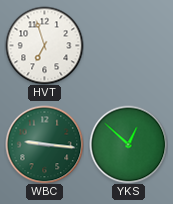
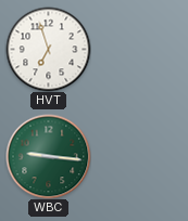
YKS: 12:52 -> none
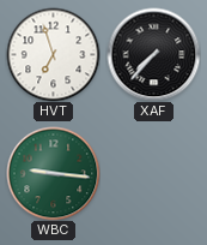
XAF: none -> 7:37
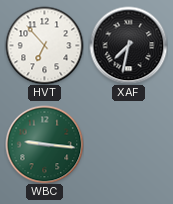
HVT: 6:57 -> 6:53
XAF: 7:37 -> 7:32
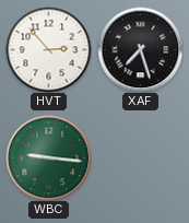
HVT: 6:53 -> 2:53
XAF: 7:32 -> 7:27
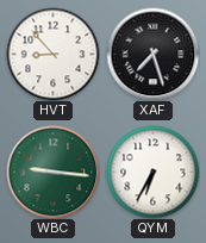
HVT: 2:53 -> 8:53
QYM: none -> 6:35
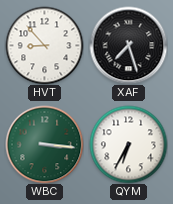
WBC: 9:16 -> 3:16
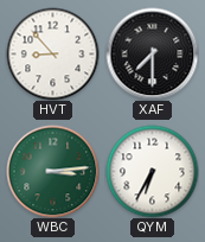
XAF: 7:27 -> 7:30
WBC: 3:16 -> 3:14
